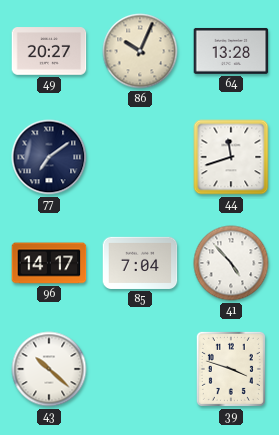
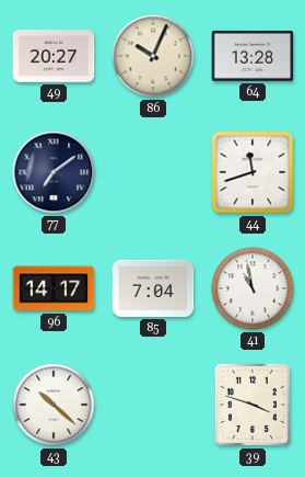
41: 4:53 -> 10:58
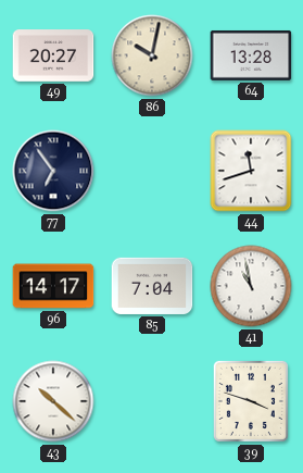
86: 10:04 -> 10:02
77: 7:09 -> 6:54
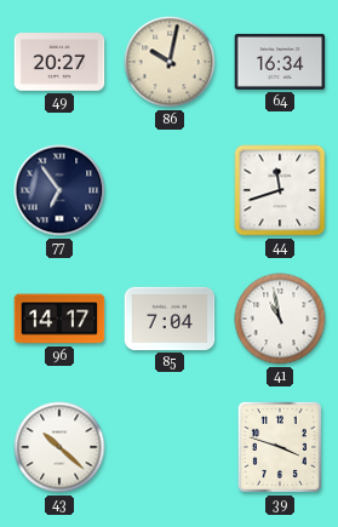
64: 13:28 -> 16:34
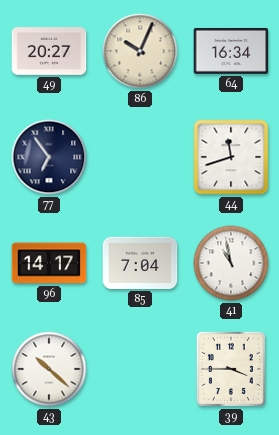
86: 10:02 -> 10:04
39: 3:48 -> 3:45
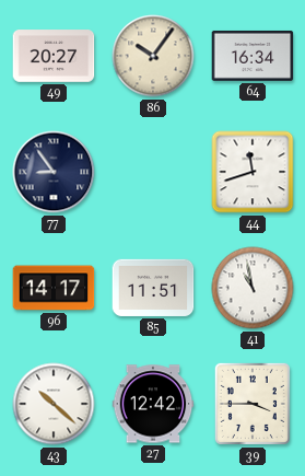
86: 10:04 -> 10:06
77: 6:54 -> 8:54
85: 7:04 -> 11:51
27: none -> 12:42
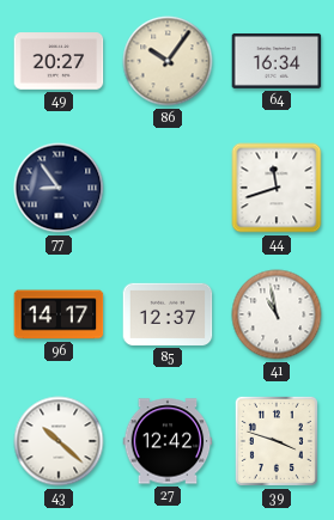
85: 11:51 -> 12:37
39: 3:45 -> 3:48
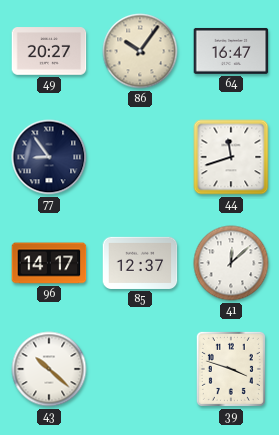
64: 16:34 -> 16:47
41: 10:58 -> 12:08
27: 12:42 -> none
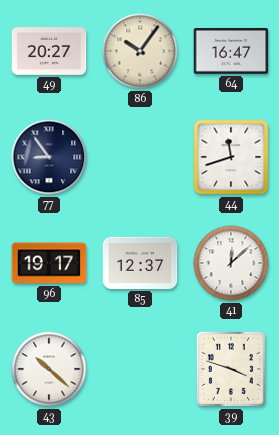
96: 14:17 -> 19:17
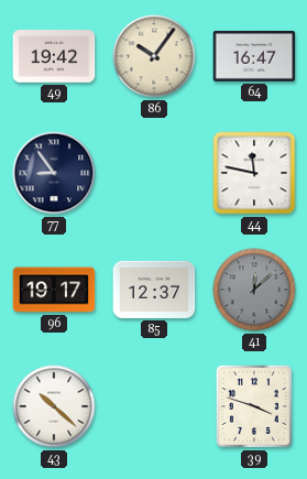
49: 20:27 -> 19:42
44: 11:42 -> 11:47
41 dial: white -> grey
